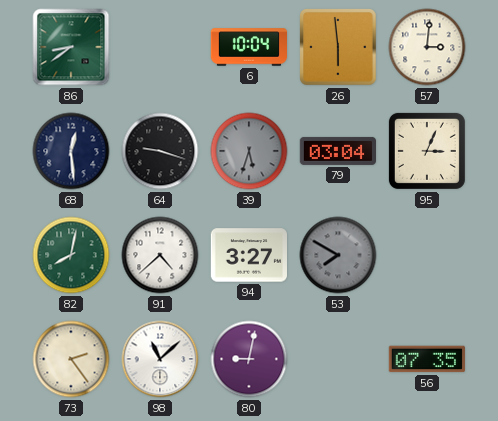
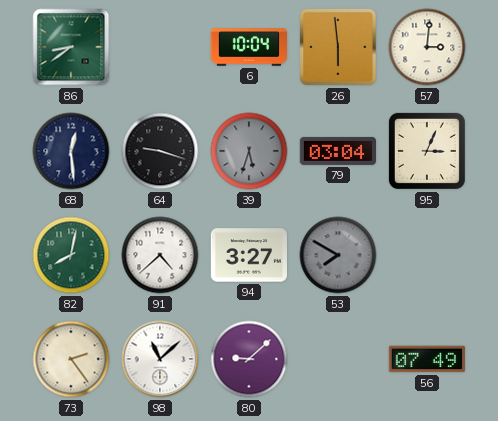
80: 9:02 -> 9:08
56: 07:35 -> 07:49
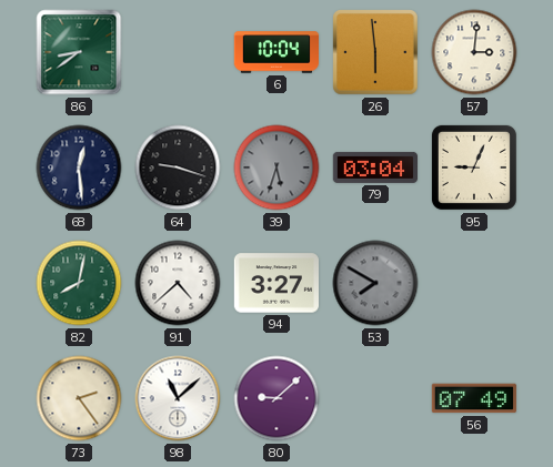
95: 3:04 -> 9:04
